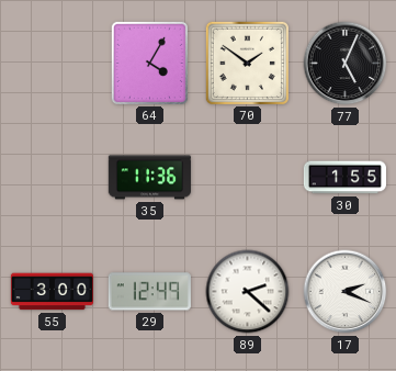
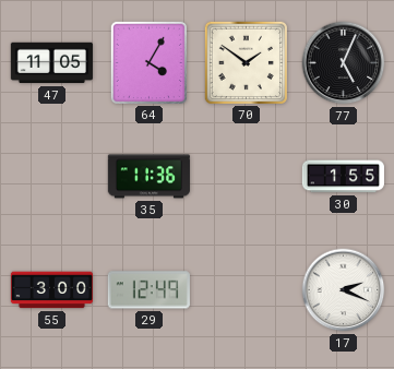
47: none -> 11:05
89: 2:22 -> none
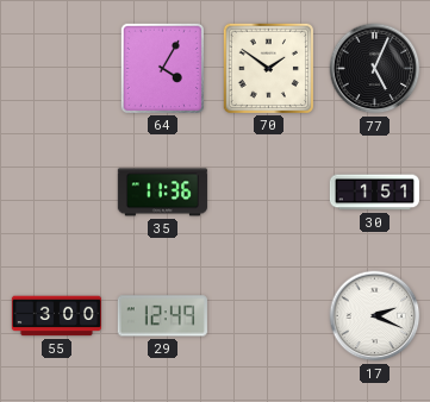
47: 11:05 -> none
30: 1:55 -> 1:51
